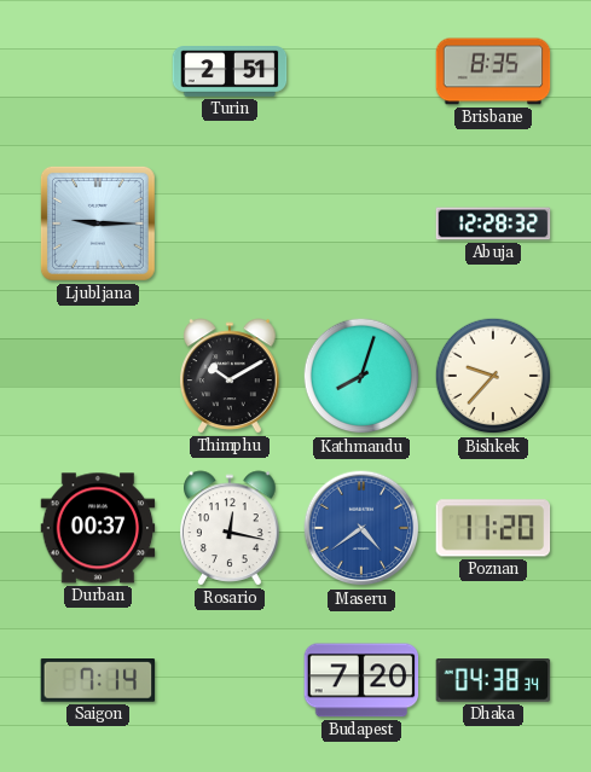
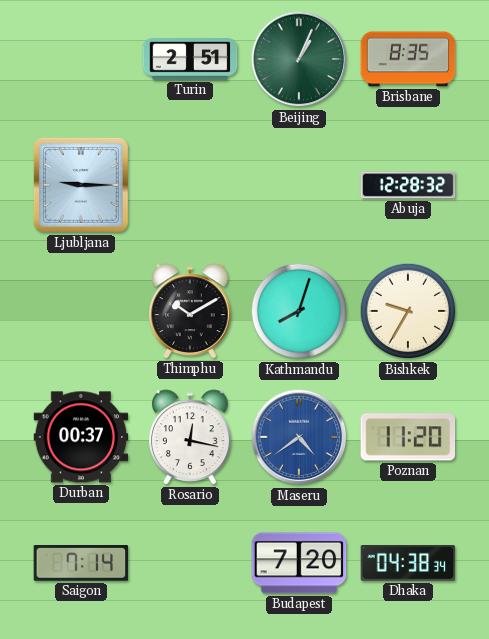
Beijing: none -> 1:04
Bishkek: 9:37 -> 9:35
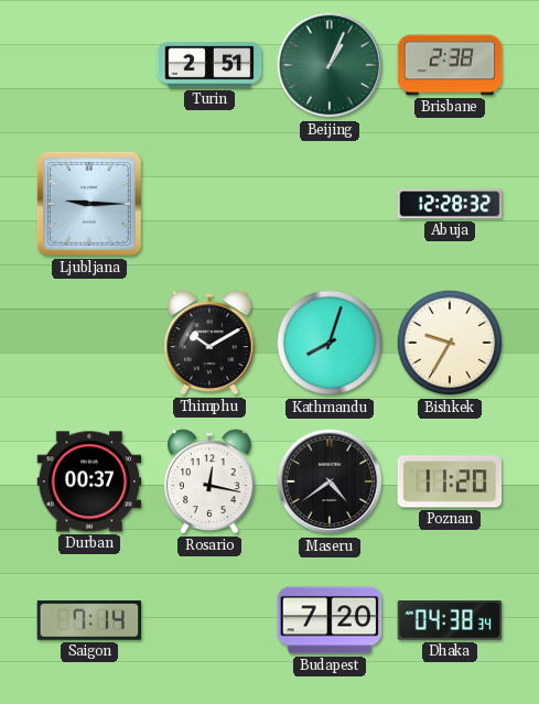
Brisbane: 8:35 -> 2:38
Maseru dial: blue -> black
